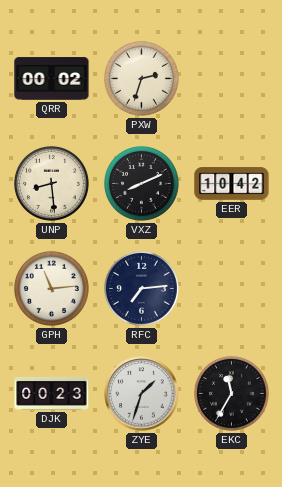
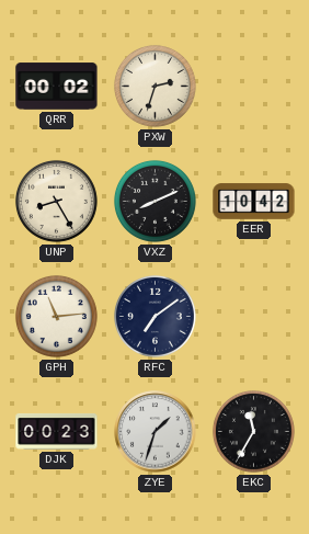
UNP: 8:29 -> 8:25
RFC: 7:14 -> 7:09
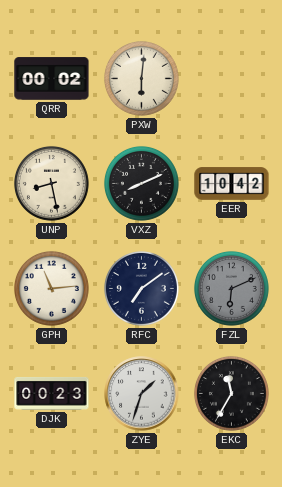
PXW: 2:33 -> 6:01
UNP: 8:25 -> 8:28
FZL: none -> 6:11
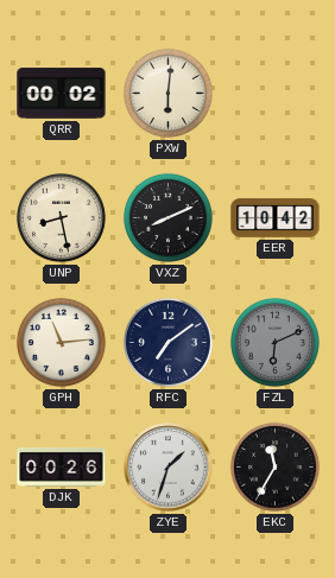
DJK: 00:23 -> 00:26
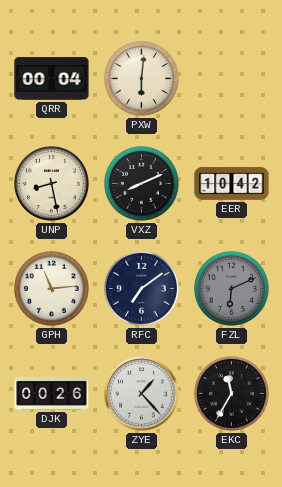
QRR: 00:02 -> 00:04
ZYE: 1:33 -> 1:23
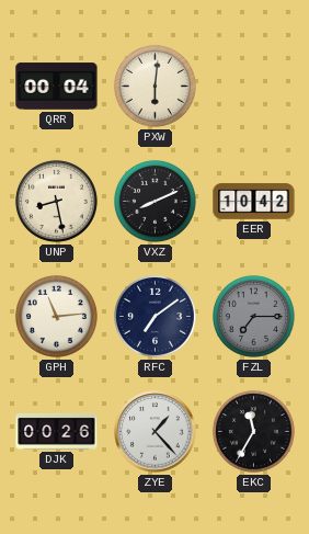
FZL: 6:11 -> 7:15
